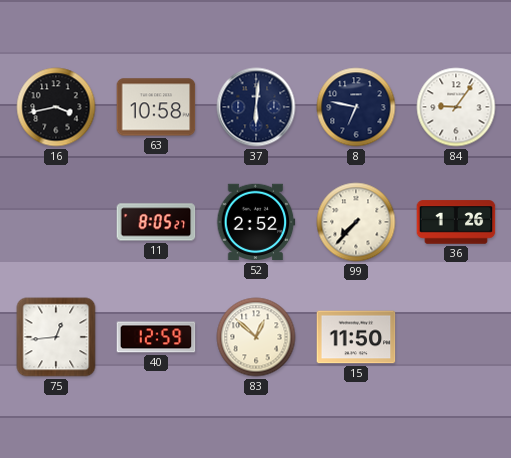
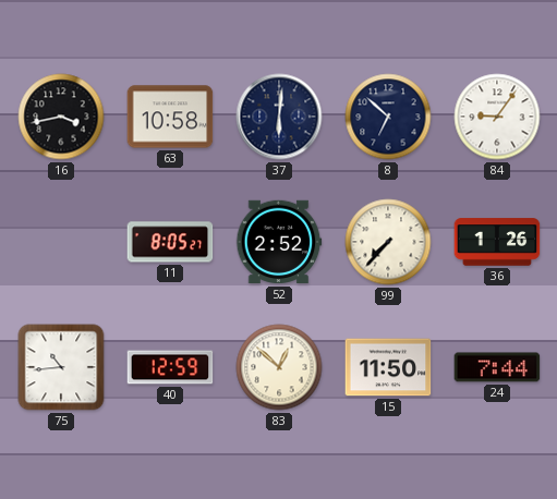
8: 6:47 -> 6:52
75: 12:44 -> 10:44
24: none -> 7:44
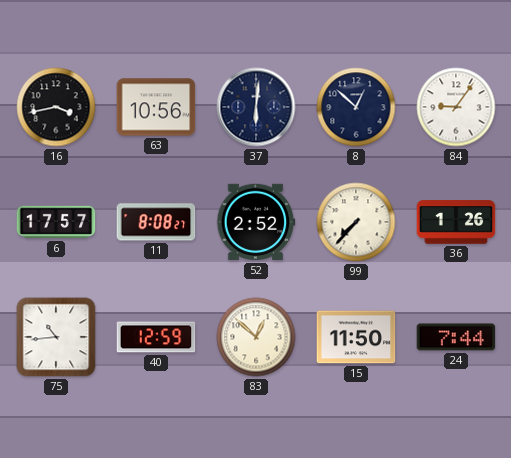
63: 10:58 -> 10:56
8: 6:52 -> 12:52
6: none -> 17:57
11: 8:05 -> 8:08
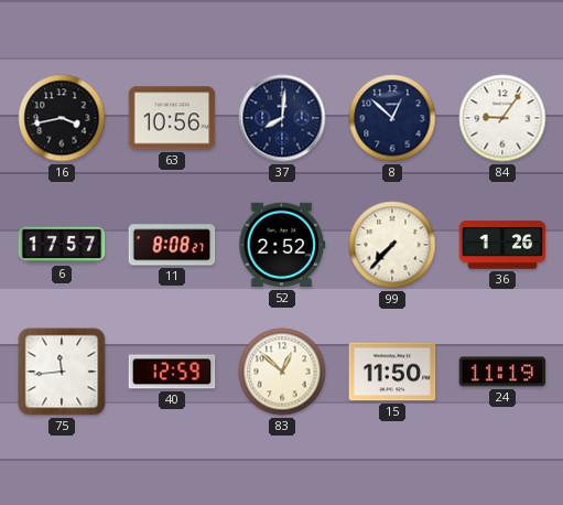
37: 6:01 -> 8:01
75: 10:44 -> 11:44
24: 7:44 -> 11:19
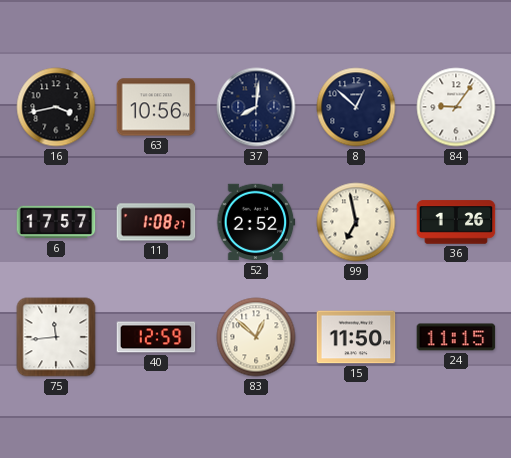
11: 8:08 -> 1:08
99: 7:37 -> 6:58
24: 11:19 -> 11:15
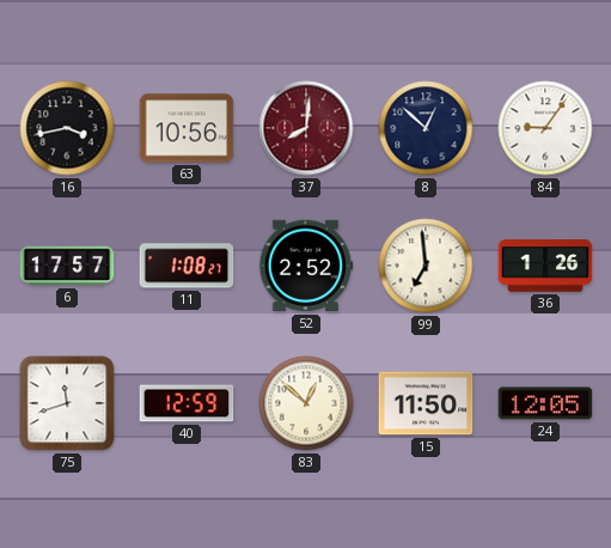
37 dial: navy -> burgundy
99: 6:58 -> 6:59
75: 11:44 -> 11:42
24: 11:15 -> 12:05
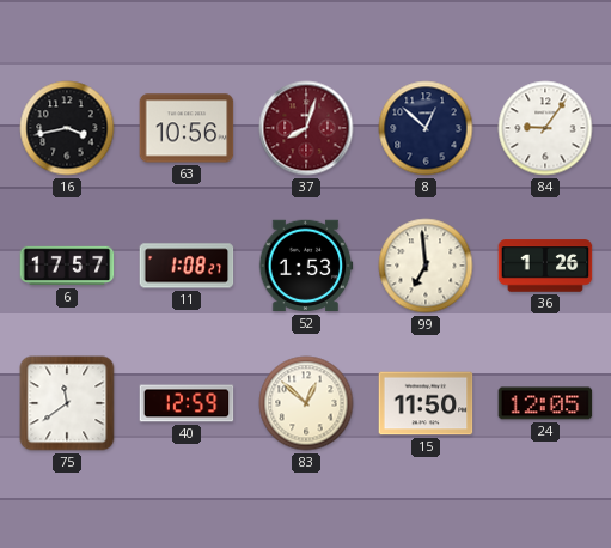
37: 8:01 -> 8:03
52: 2:52 -> 1:53
75: 11:42 -> 11:39
